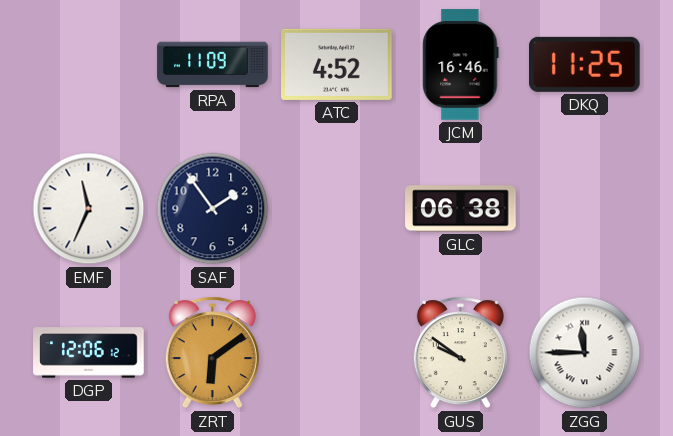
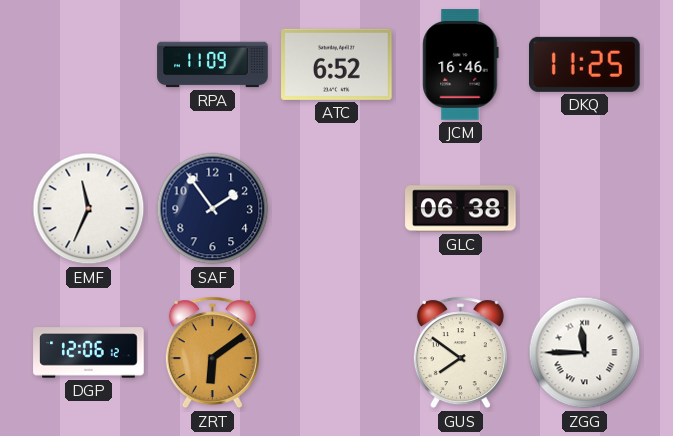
ATC: 4:52 -> 6:52
GUS: 9:51 -> 7:51
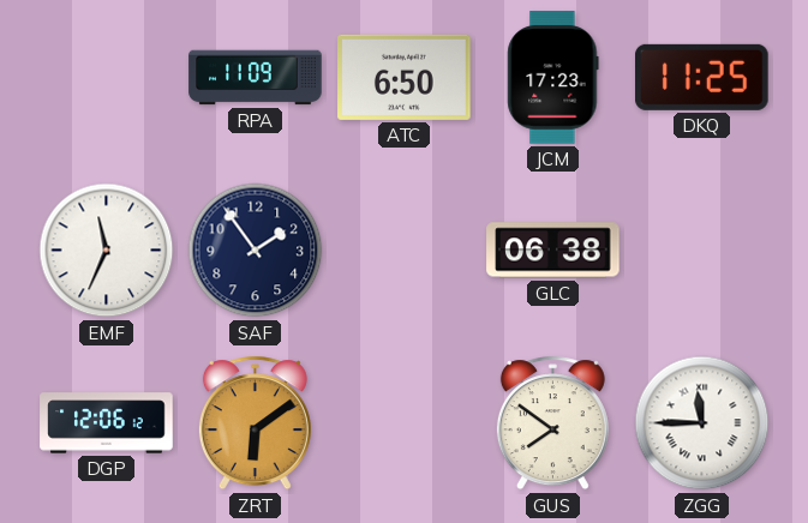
ATC: 6:52 -> 6:50
JCM: 16:46 -> 17:23
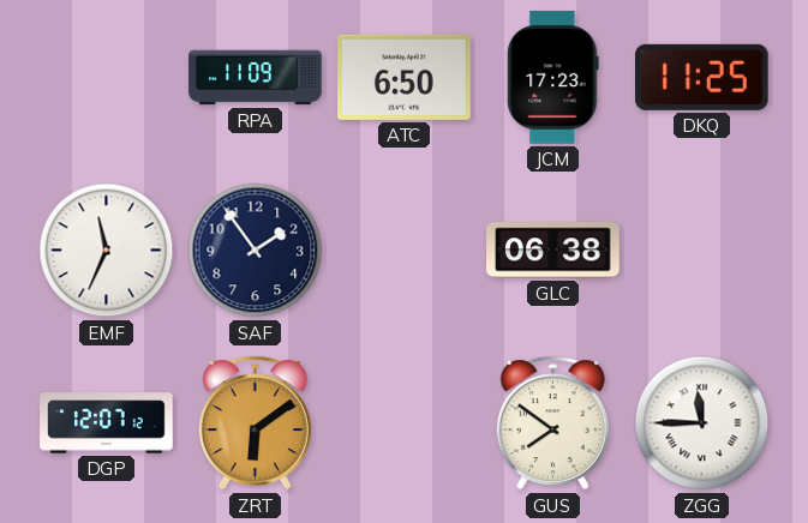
DGP: 12:06 -> 12:07
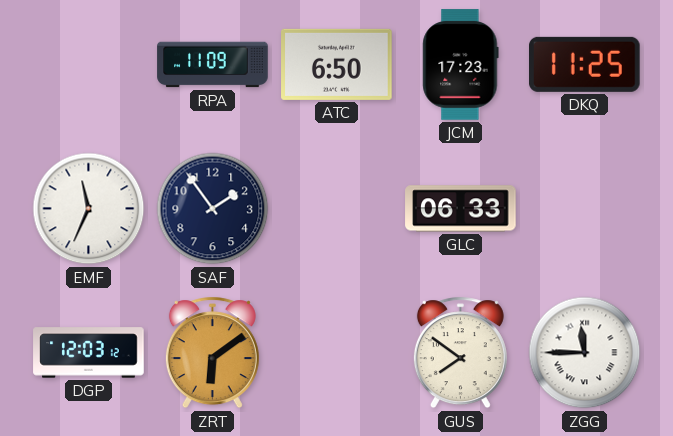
GLC: 06:38 -> 06:33
DGP: 12:07 -> 12:03
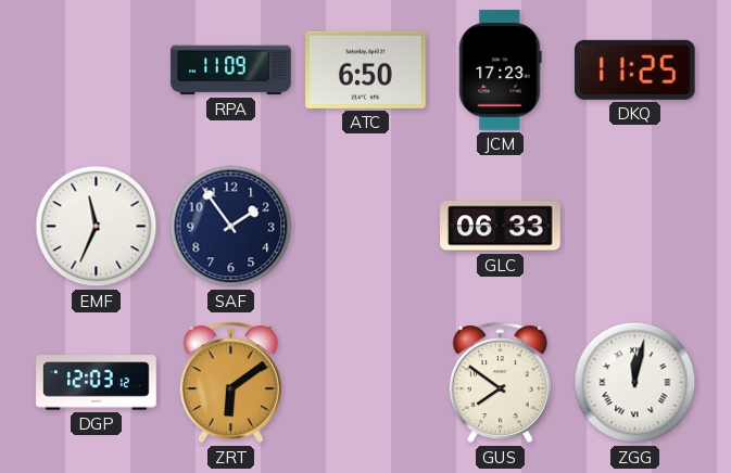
ZGG: 11:45 -> 12:02
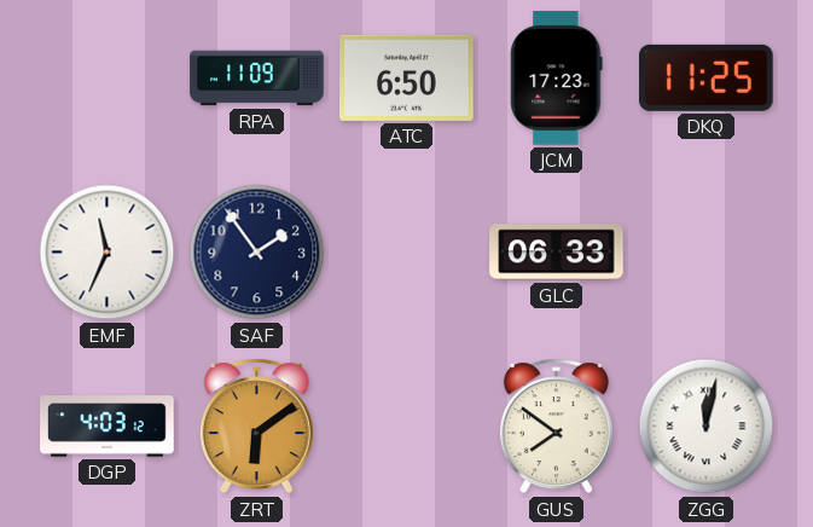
DGP: 12:03 -> 4:03
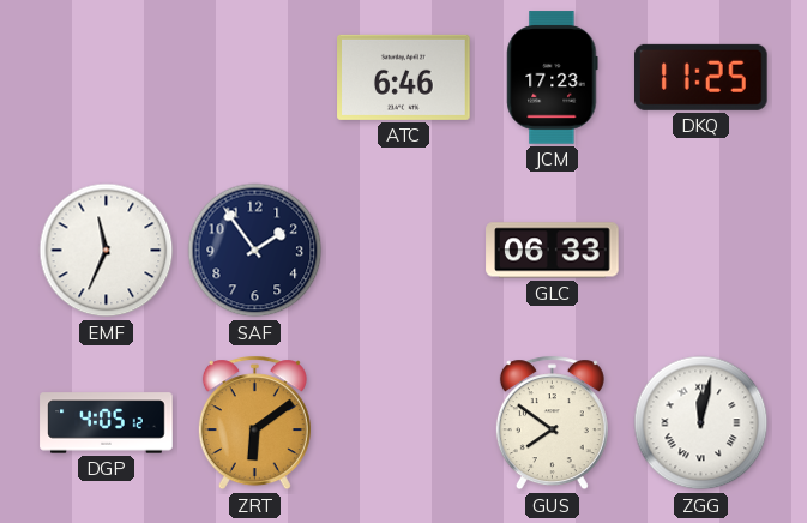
RPA: 11:09 -> none
ATC: 6:50 -> 6:46
DGP: 4:03 -> 4:05
